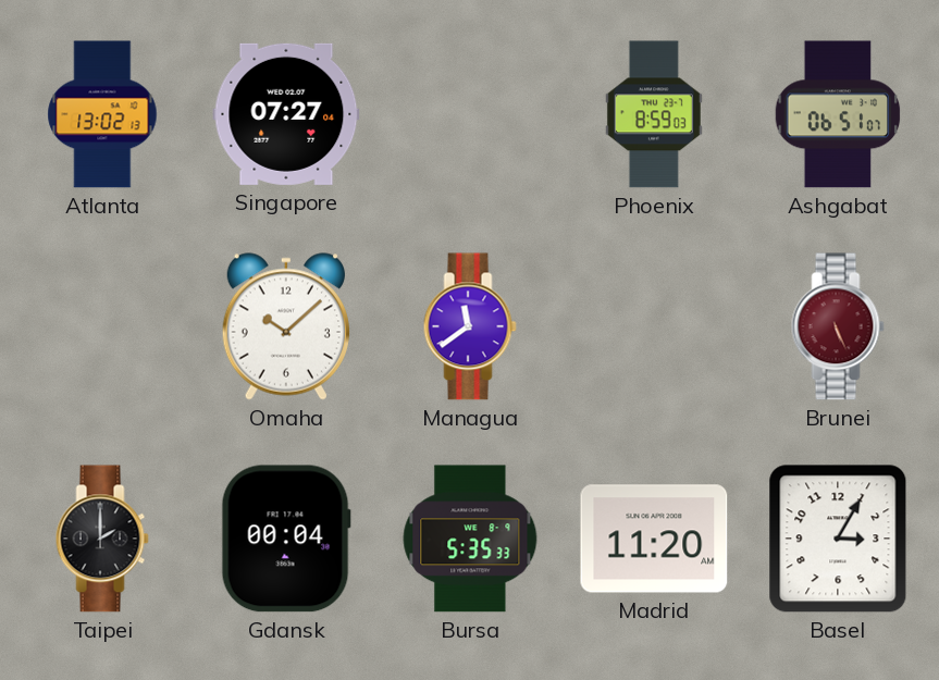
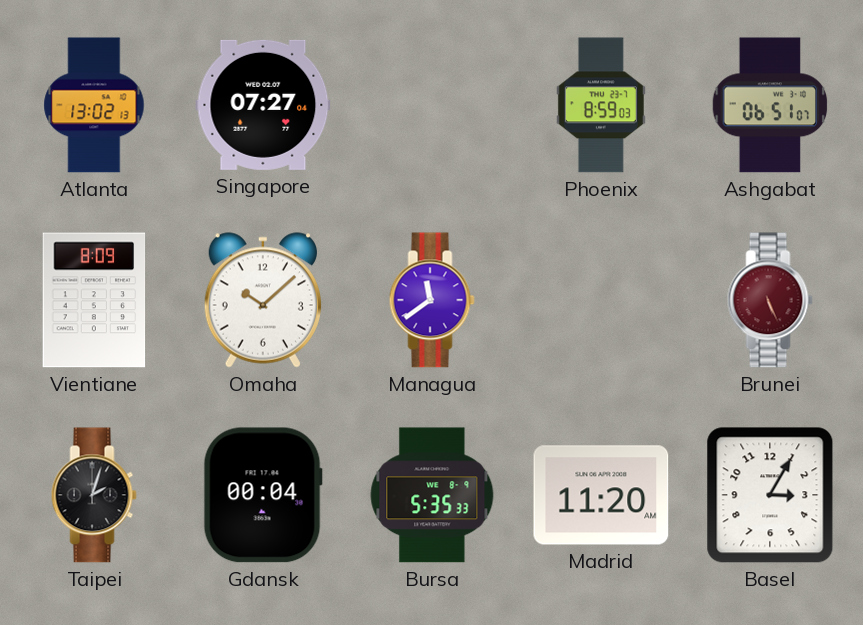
Vientiane: none -> 8:09
Taipei: 2:00 -> 2:03
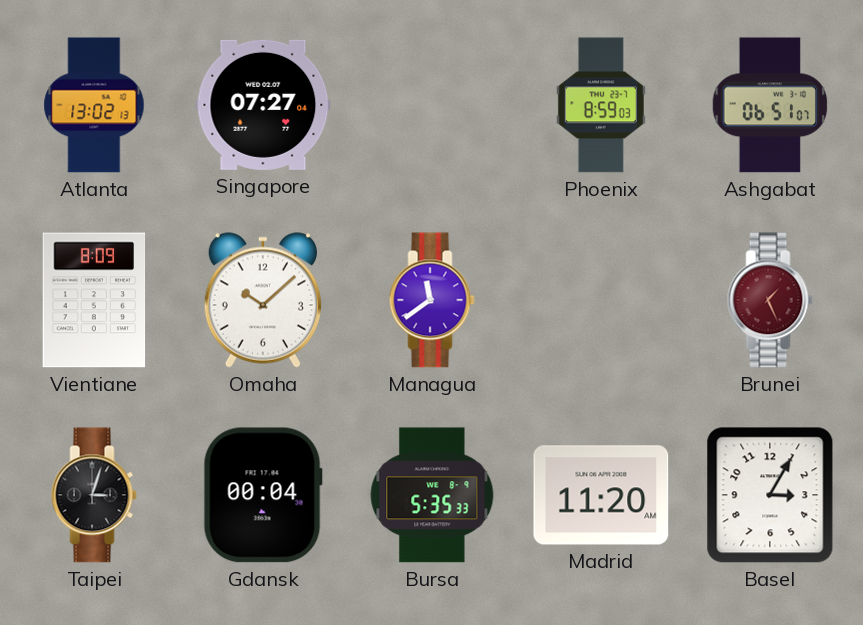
Brunei: 5:26 -> 1:26
Taipei: 2:03 -> 3:03
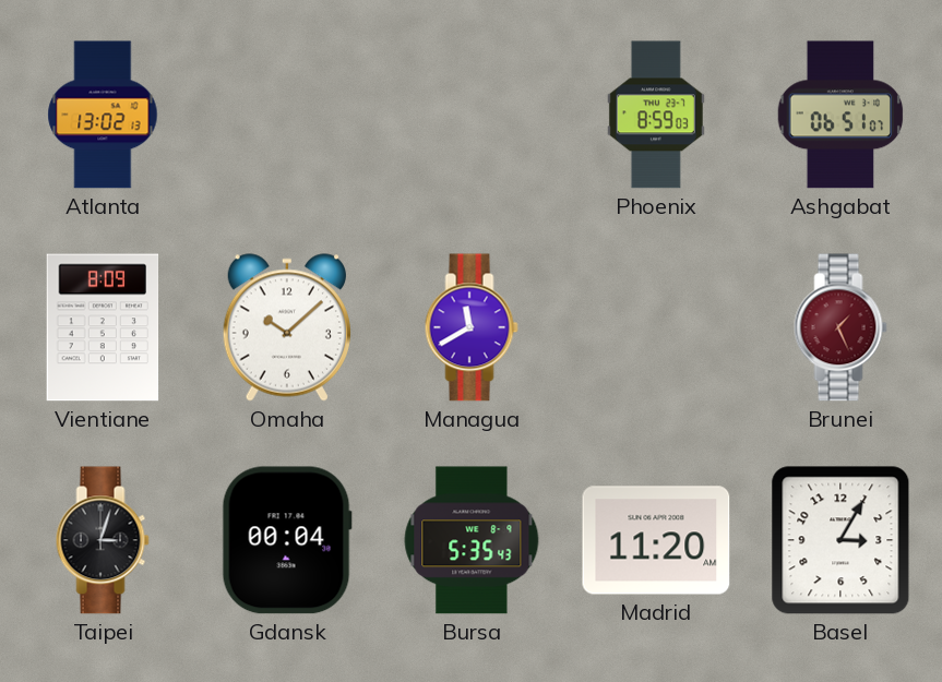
Singapore: 07:27 -> none
Managua: 11:39 -> 11:40
Bursa: 5:35:33 -> 5:35:43
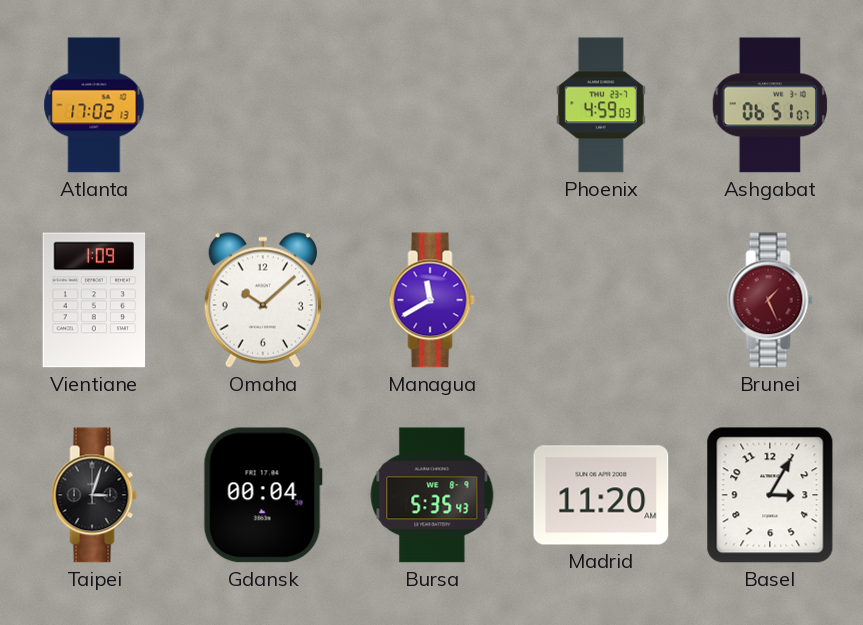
Atlanta: 13:02 -> 17:02
Phoenix: 8:59 -> 4:59
Vientiane: 8:09 -> 1:09
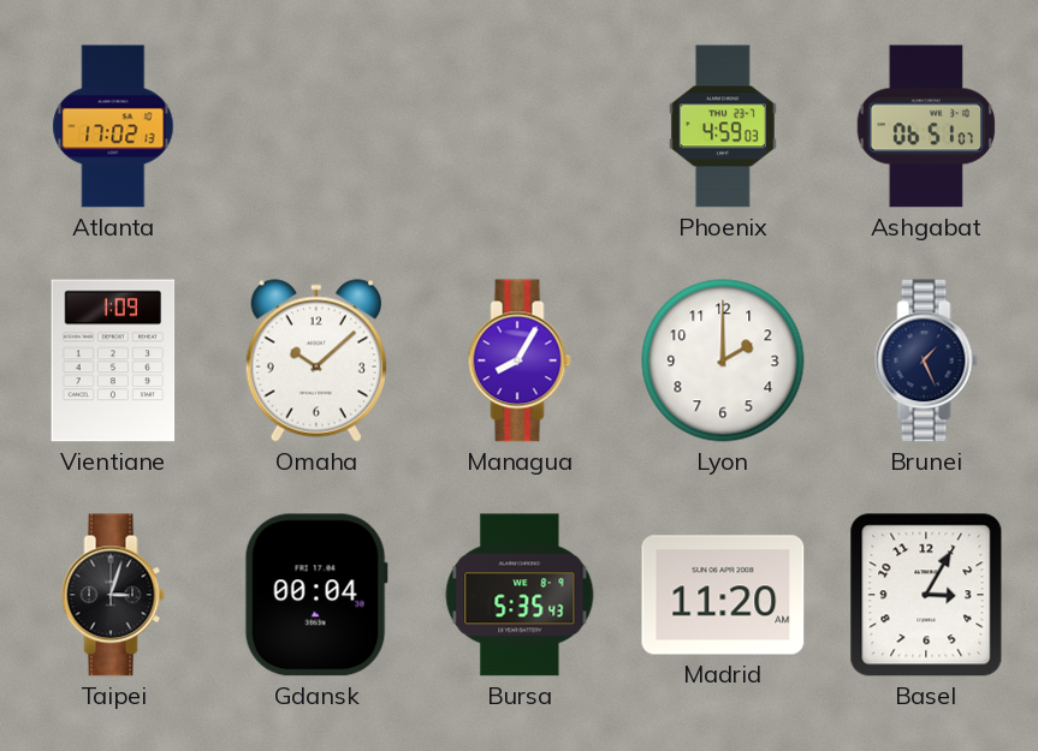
Managua: 11:40 -> 8:05
Lyon: none -> 2:00
Brunei dial: burgundy -> navy
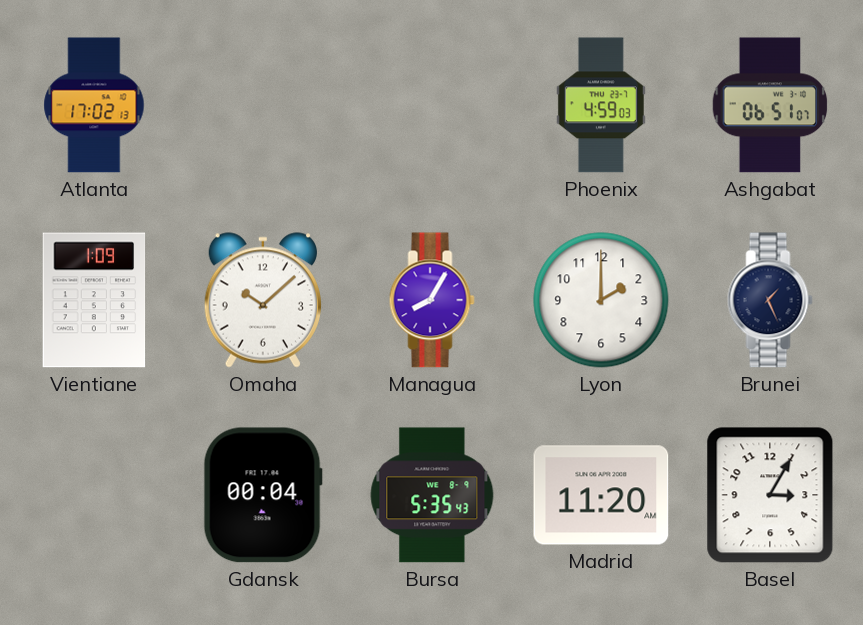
Taipei: 3:03 -> none
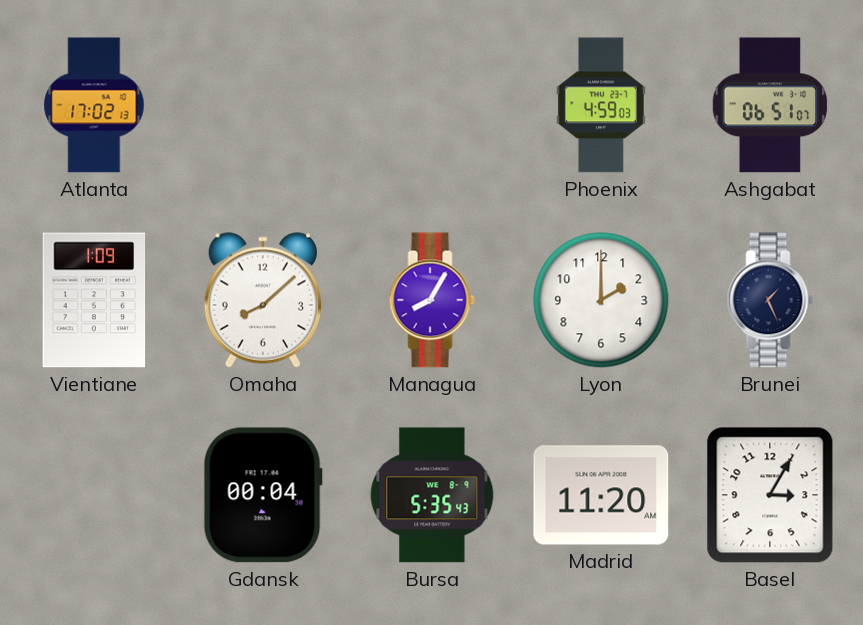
Omaha: 10:08 -> 8:08
